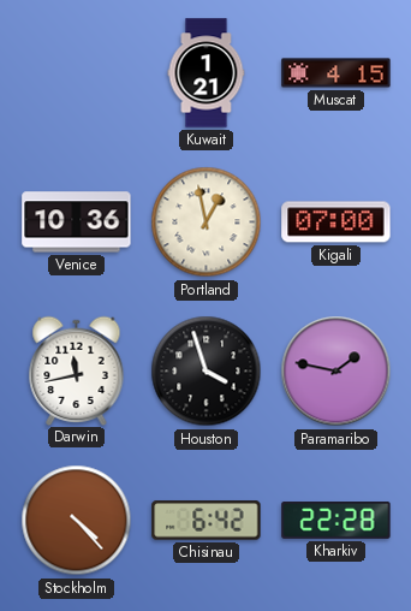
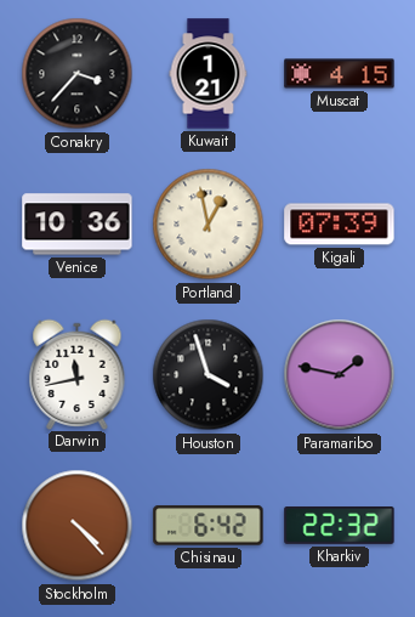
Conakry: none -> 3:37
Kigali: 07:00 -> 07:39
Kharkiv: 22:28 -> 22:32
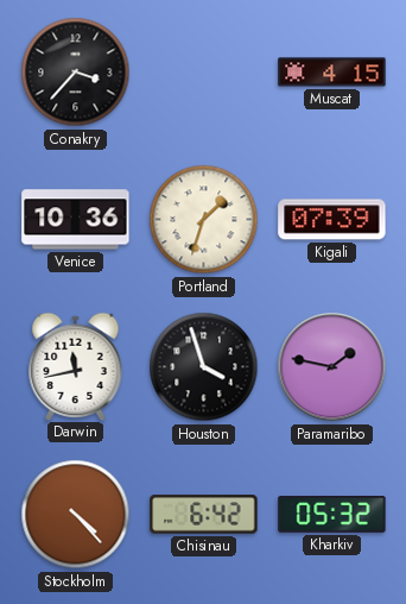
Kuwait: 1:21 -> none
Portland: 12:58 -> 1:33
Kharkiv: 22:32 -> 05:32
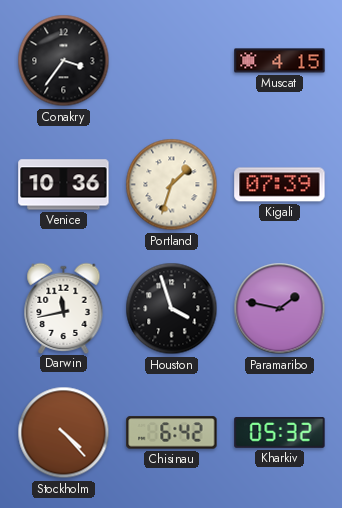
Conakry: 3:37 -> 3:36
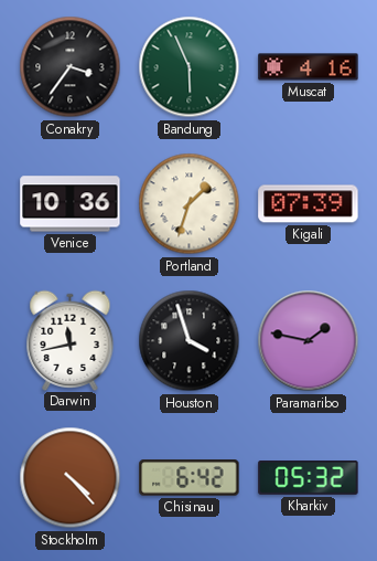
Bandung: none -> 5:56
Muscat: 4:15 -> 4:16
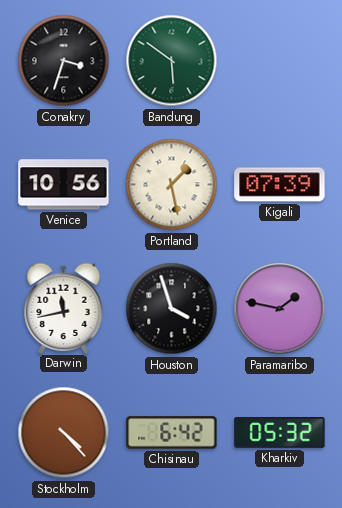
Conakry: 3:36 -> 3:33
Bandung: 5:56 -> 5:51
Muscat: 4:16 -> none
Venice: 10:36 -> 10:56
Portland: 1:33 -> 1:28
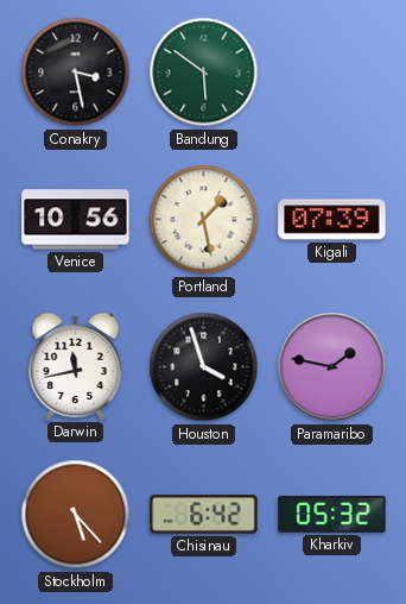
Conakry: 3:33 -> 3:28
Stockholm: 4:23 -> 5:23
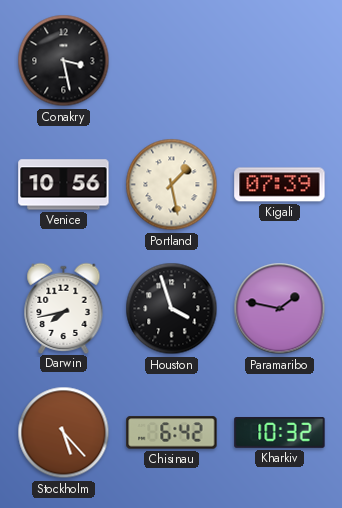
Bandung: 5:51 -> none
Darwin: 11:43 -> 7:43
Kharkiv: 05:32 -> 10:32
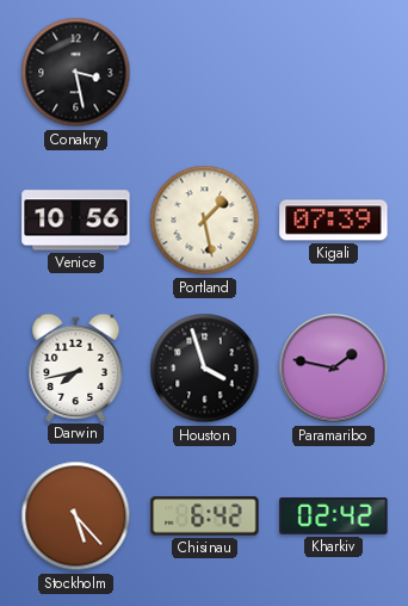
Kharkiv: 10:32 -> 02:42
